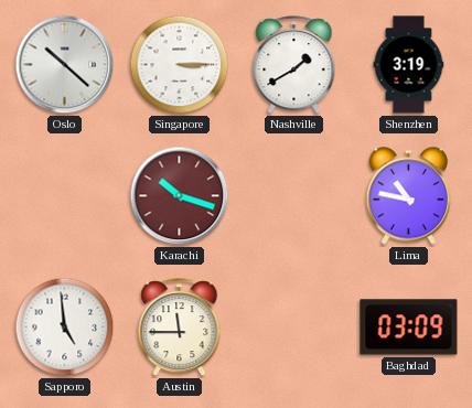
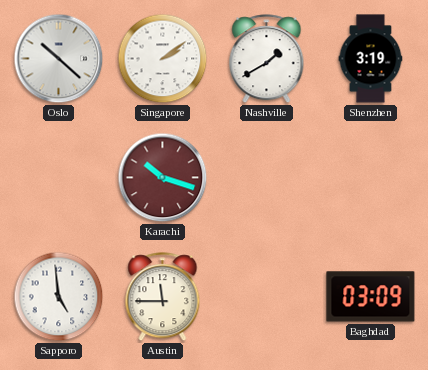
Singapore: 3:15 -> 2:09
Lima: 10:47 -> none
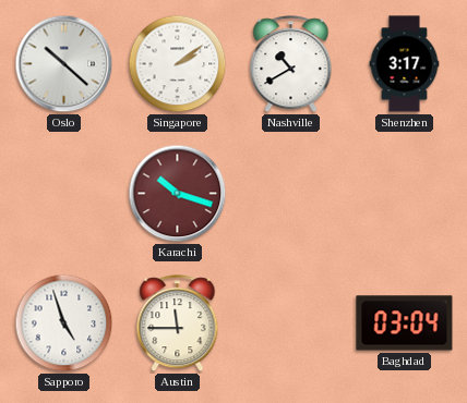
Nashville: 1:40 -> 10:40
Shenzhen: 3:19 -> 3:17
Sapporo: 4:59 -> 4:57
Baghdad: 03:09 -> 03:04
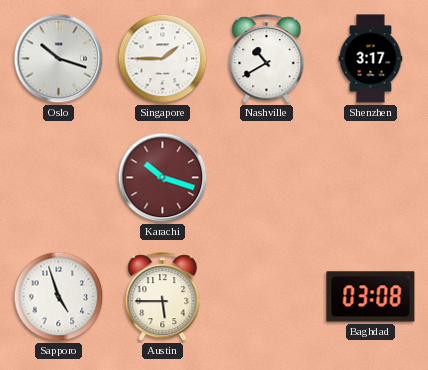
Oslo: 10:22 -> 10:18
Singapore: 2:09 -> 1:45
Austin: 11:45 -> 5:45
Baghdad: 03:04 -> 03:08
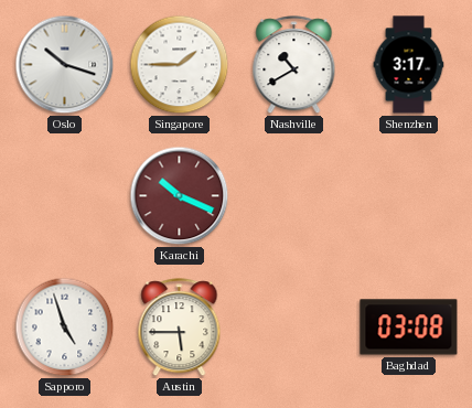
Karachi: 10:18 -> 10:19
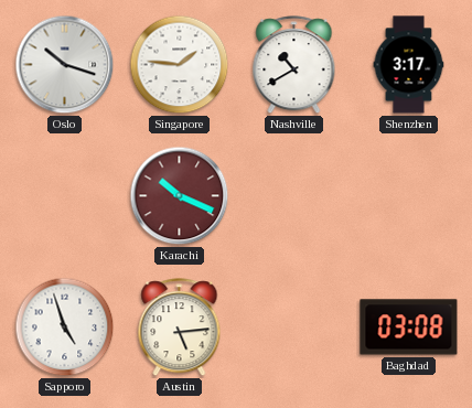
Singapore: 1:45 -> 1:46
Austin: 5:45 -> 5:14
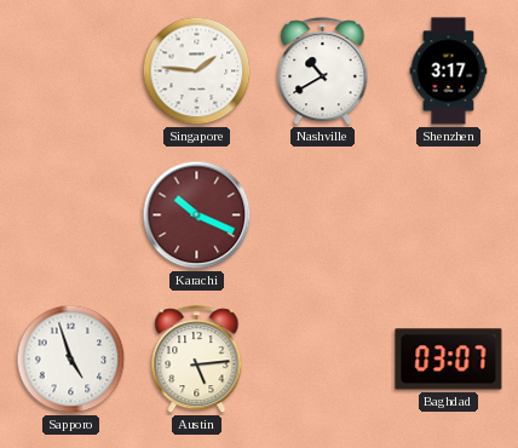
Oslo: 10:18 -> none
Baghdad: 03:08 -> 03:07
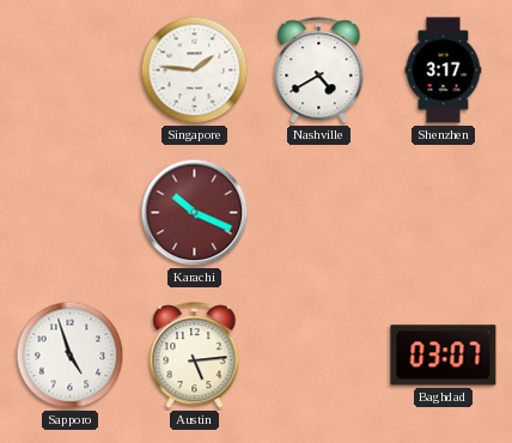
Nashville: 10:40 -> 4:40
